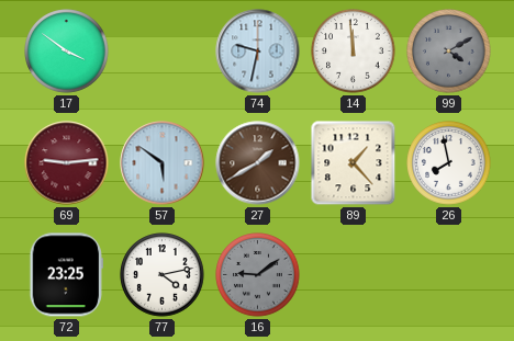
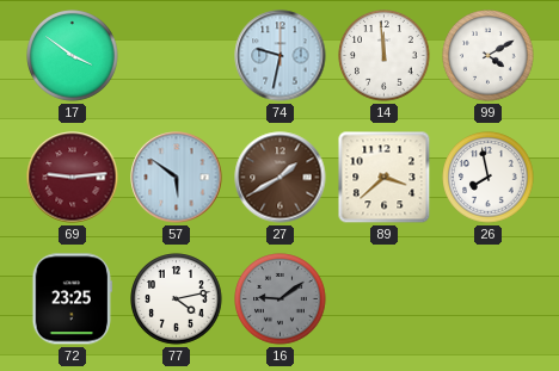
99 dial: grey -> white
89: 1:23 -> 3:38
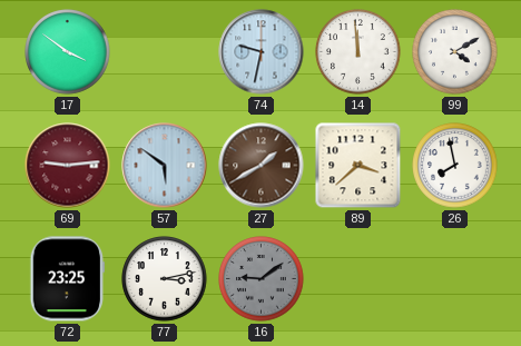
77: 4:13 -> 3:13
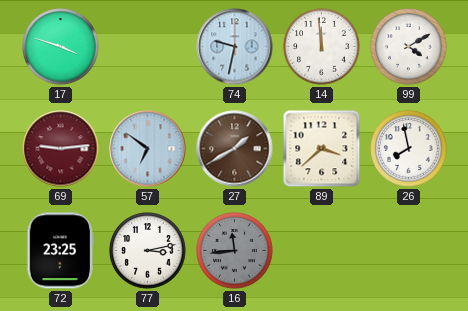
17: 3:51 -> 3:48
57: 5:51 -> 6:51
16: 9:09 -> 11:44
